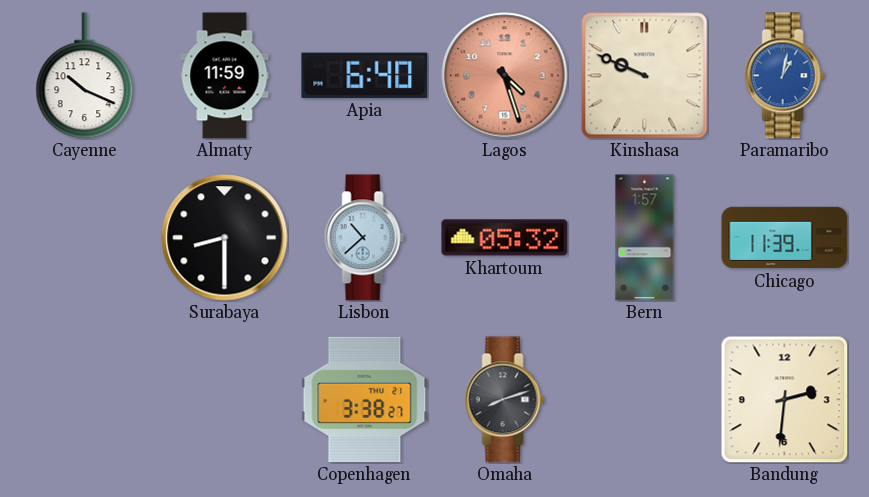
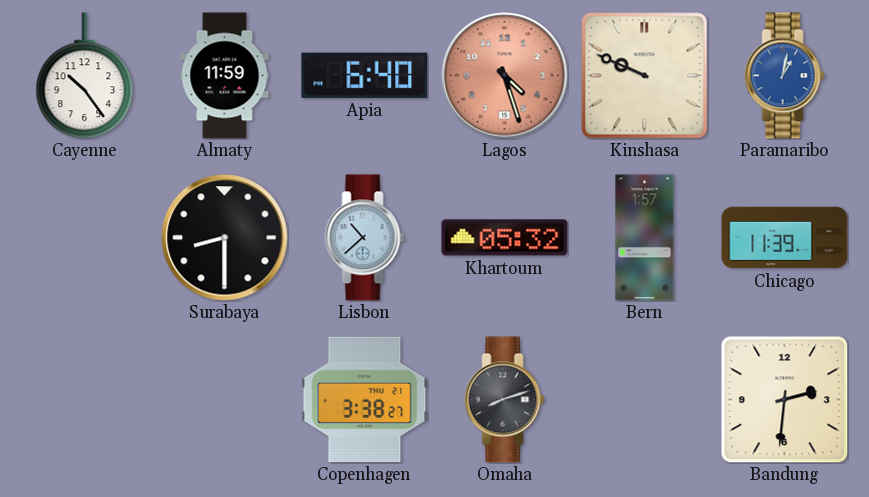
Cayenne: 10:19 -> 10:24
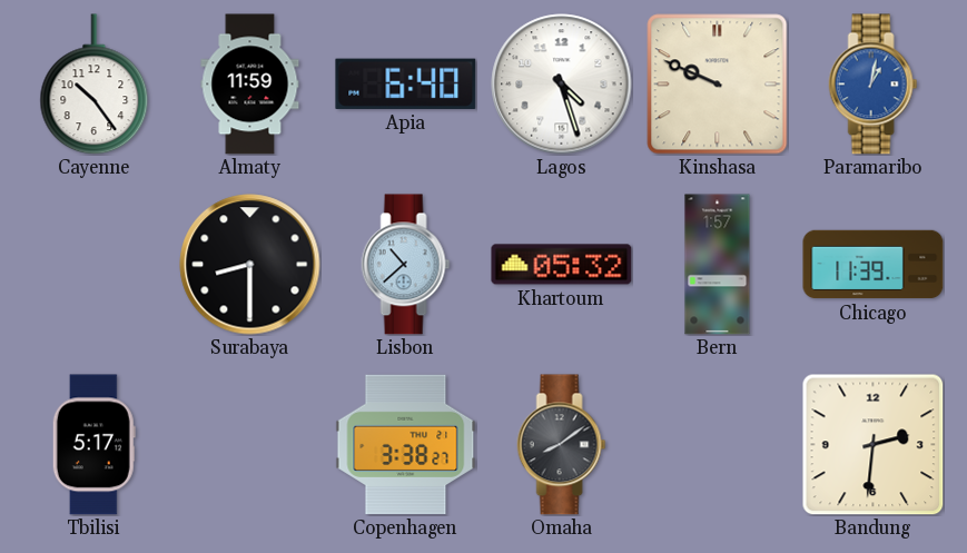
Lagos dial: salmon -> white
Tbilisi: none -> 5:17
Omaha: 8:12 -> 8:09
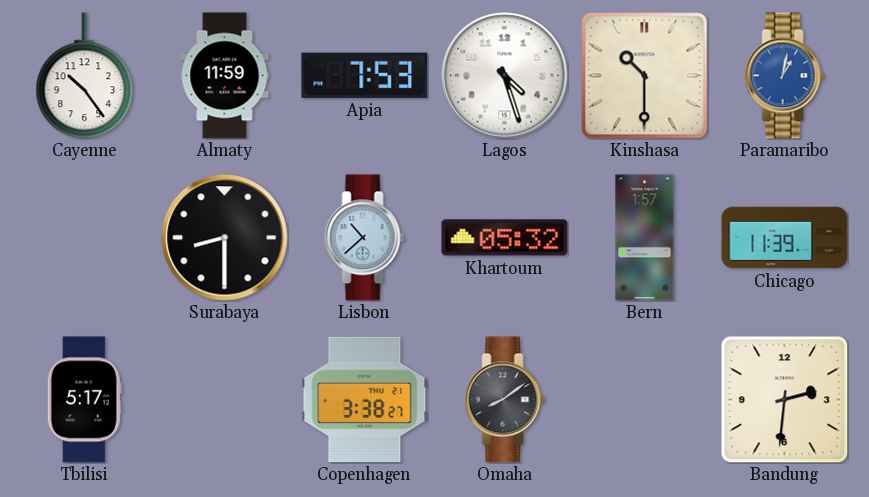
Apia: 6:40 -> 7:53
Kinshasa: 9:49 -> 10:30
